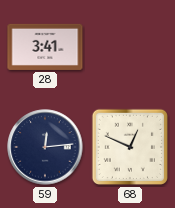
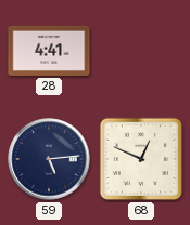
28: 3:41 -> 4:41
59: 12:14 -> 5:14
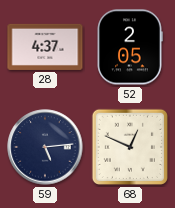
28: 4:41 -> 4:37
52: none -> 2:05
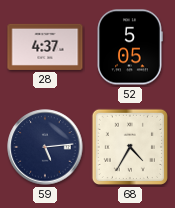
52: 2:05 -> 5:05
68: 12:49 -> 4:35
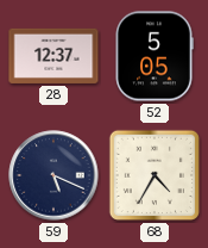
28: 4:37 -> 12:37
59: 5:14 -> 5:19
